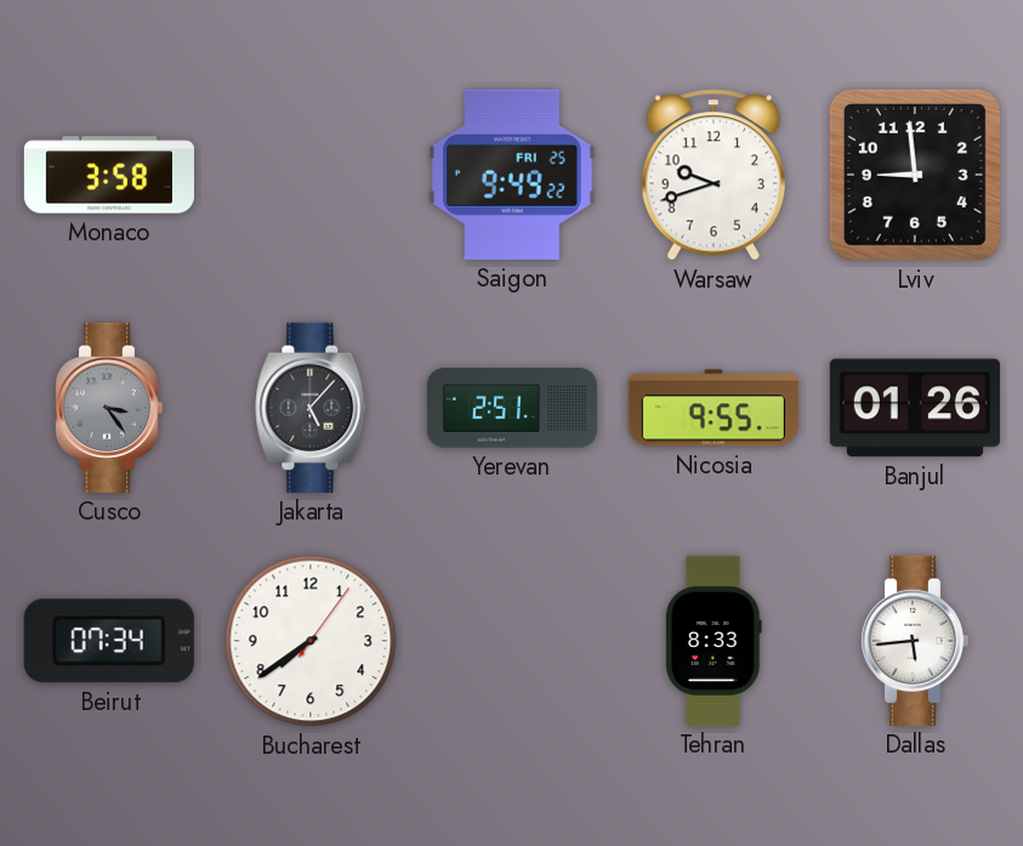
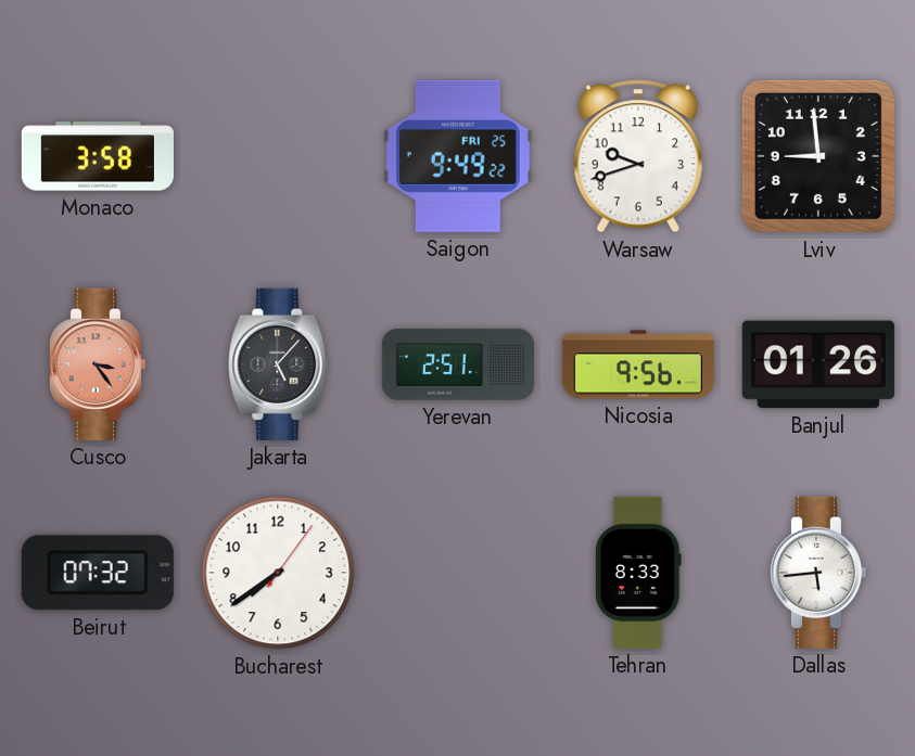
Cusco dial: grey -> salmon
Nicosia: 9:55 -> 9:56
Beirut: 07:34 -> 07:32
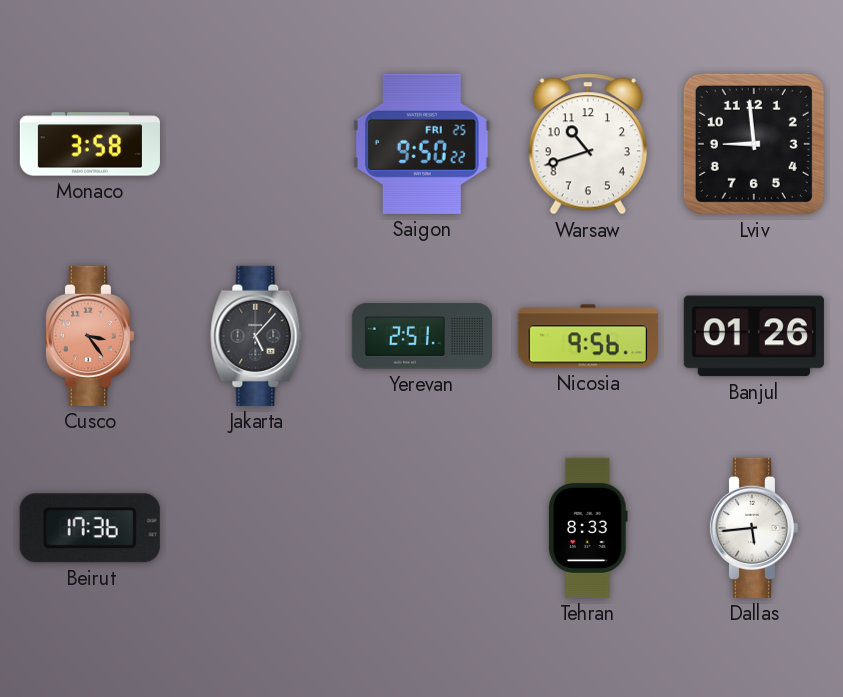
Saigon: 9:49 -> 9:50
Warsaw: 9:42 -> 10:42
Beirut: 07:32 -> 17:36
Bucharest: 7:39 -> none
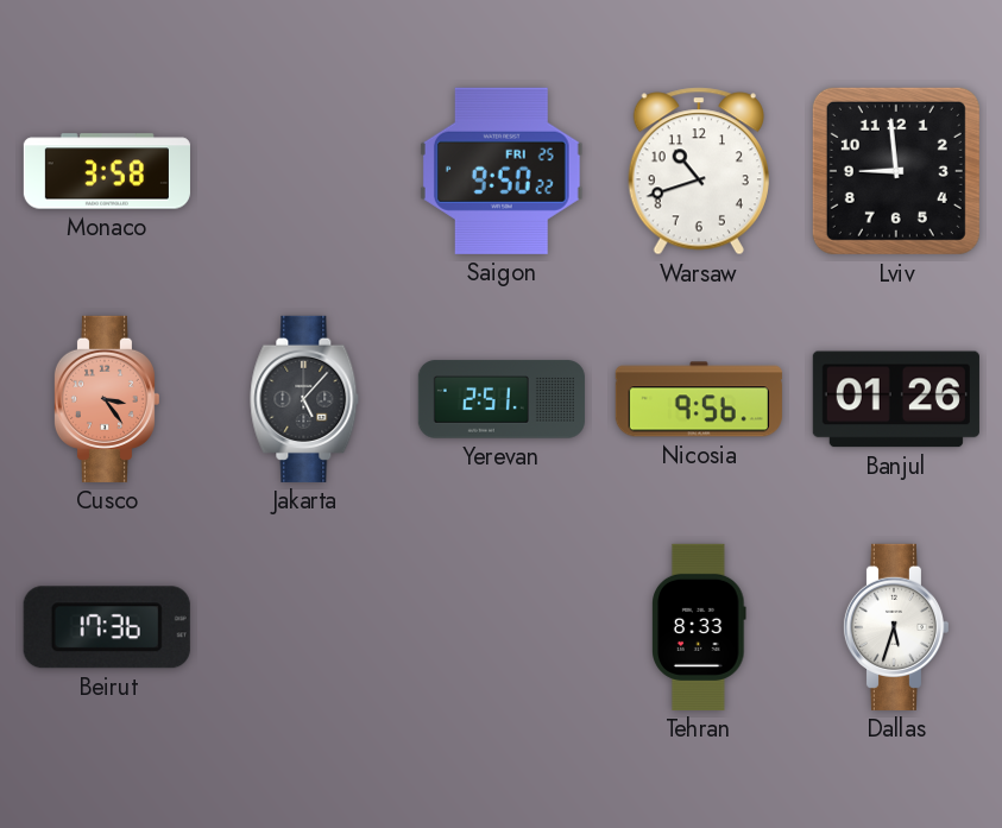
Dallas: 5:44 -> 5:33
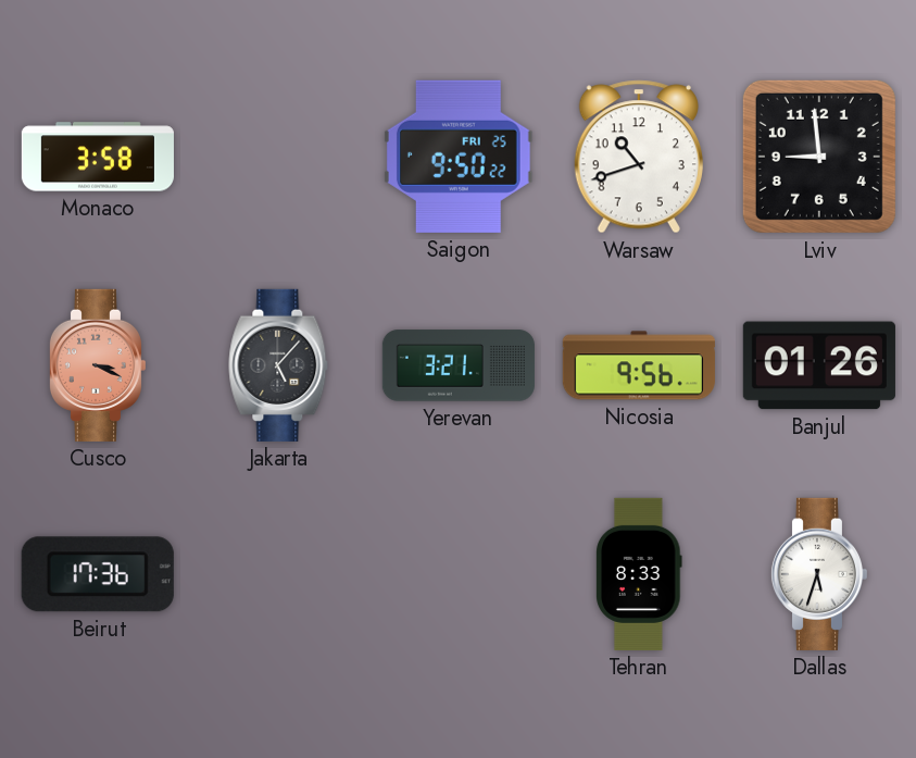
Cusco: 3:24 -> 3:19
Yerevan: 2:51 -> 3:21
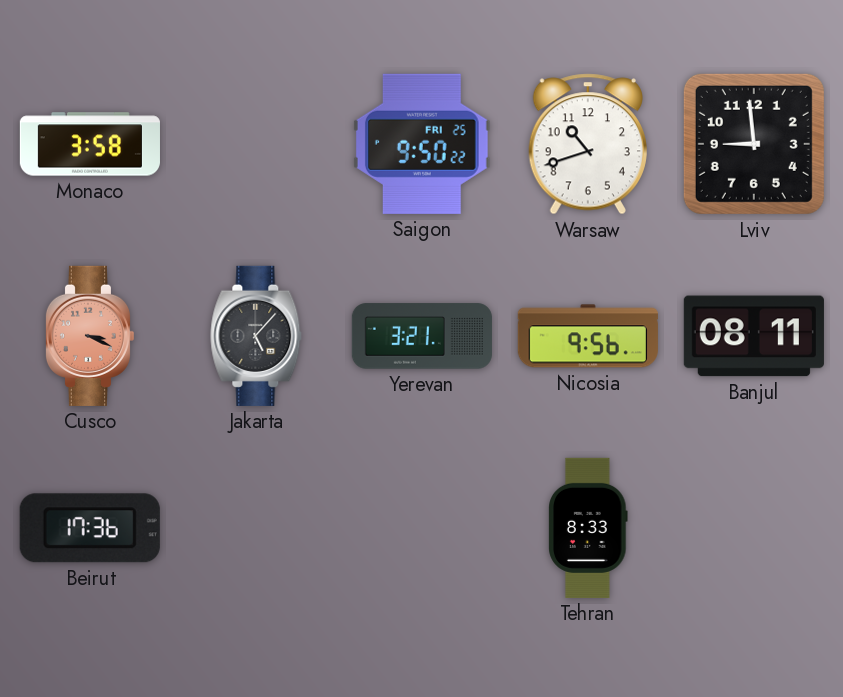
Banjul: 01:26 -> 08:11
Dallas: 5:33 -> none
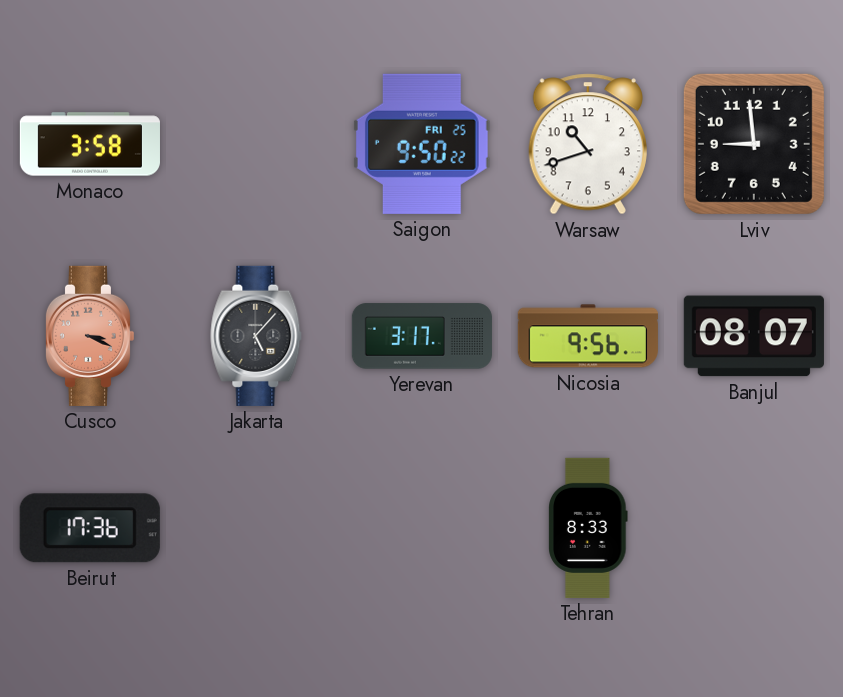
Yerevan: 3:21 -> 3:17
Banjul: 08:11 -> 08:07
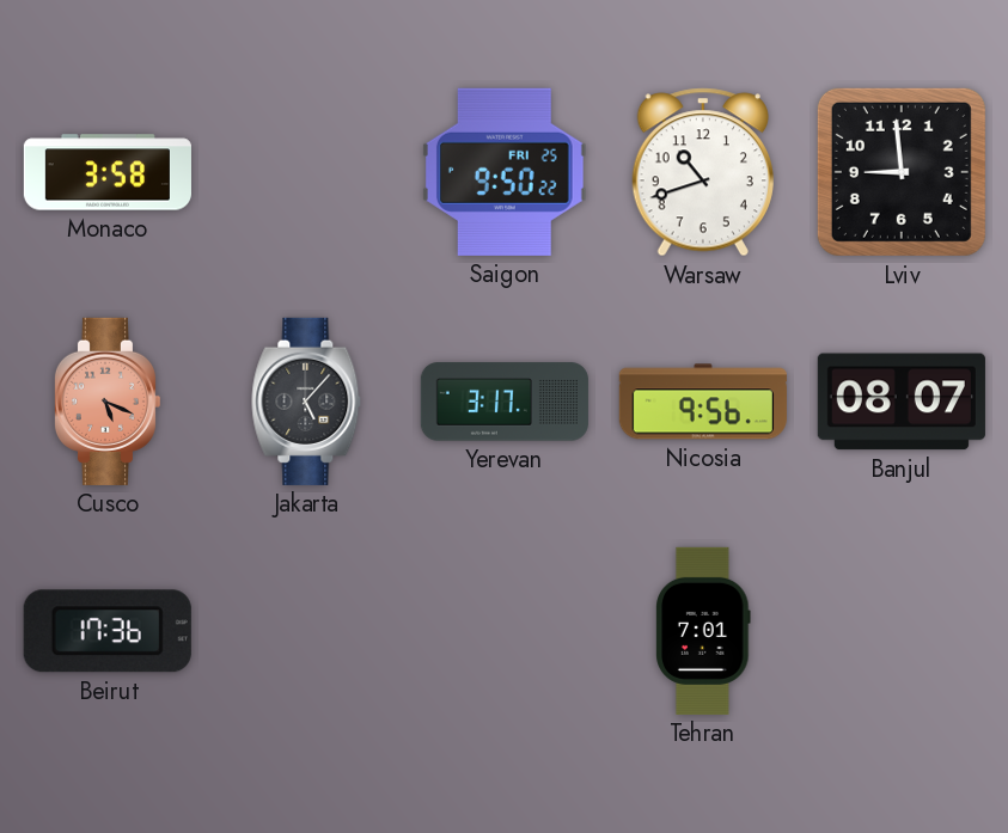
Cusco: 3:19 -> 5:19
Tehran: 8:33 -> 7:01
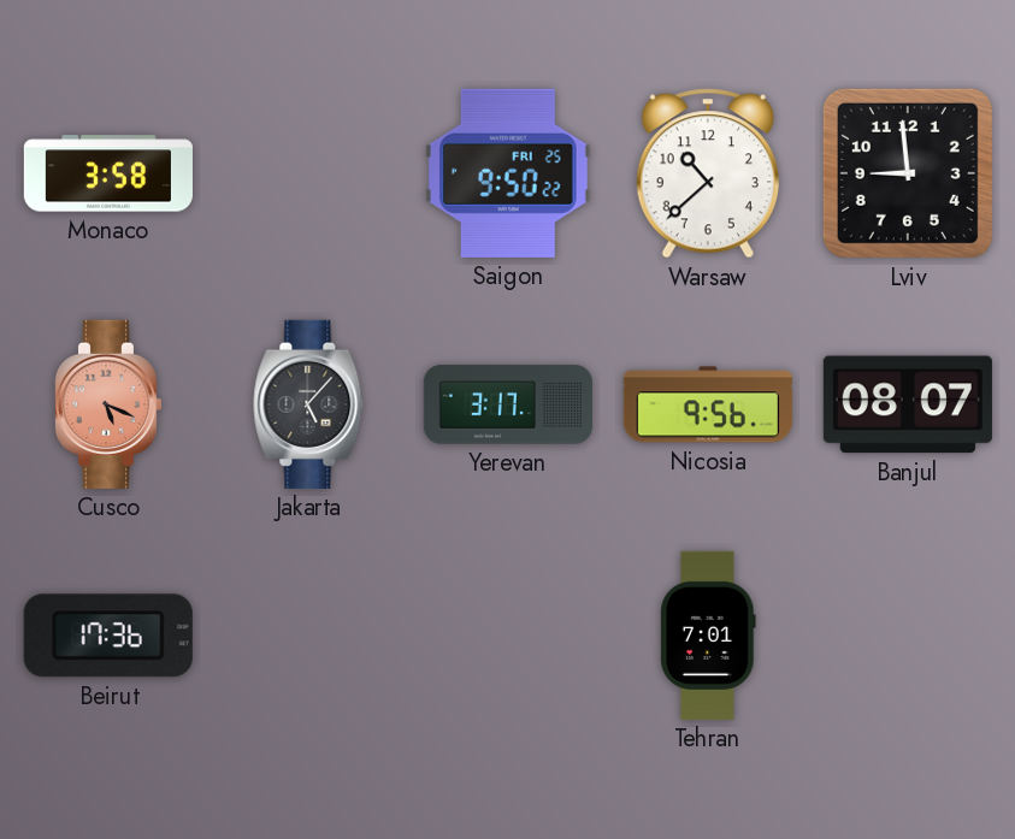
Warsaw: 10:42 -> 10:38
